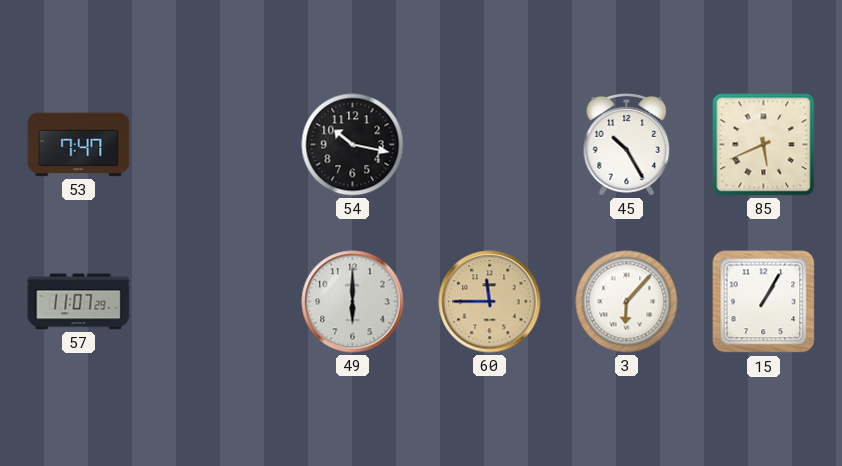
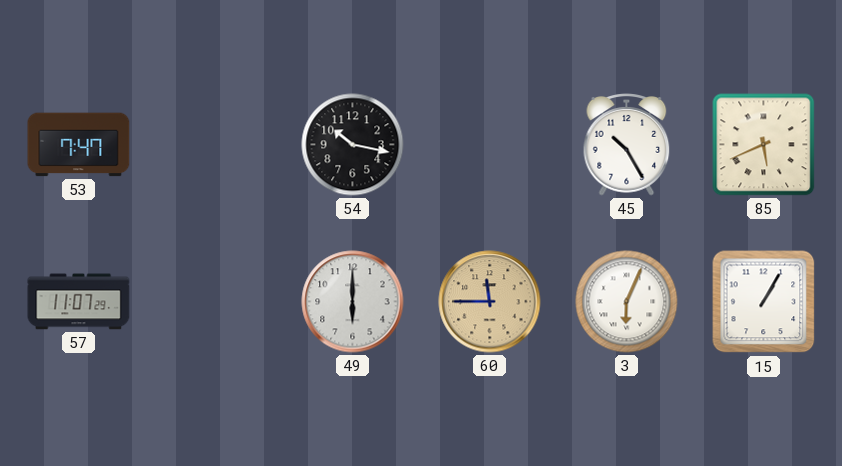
3: 6:07 -> 6:04
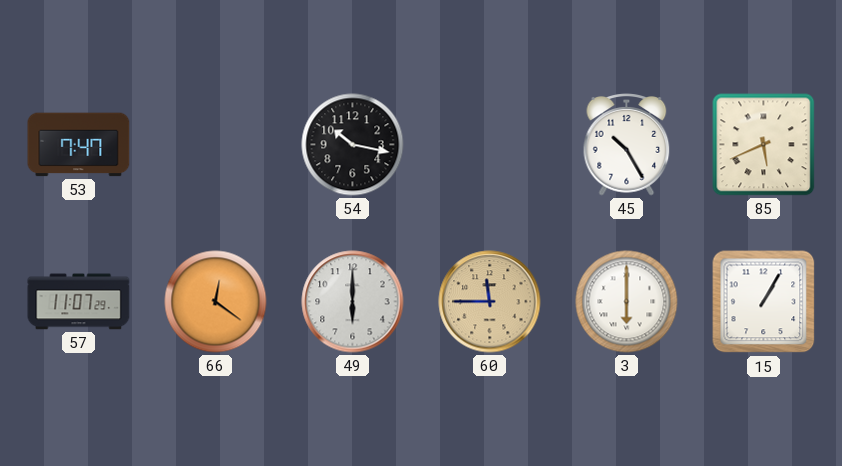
66: none -> 12:21
3: 6:04 -> 6:00
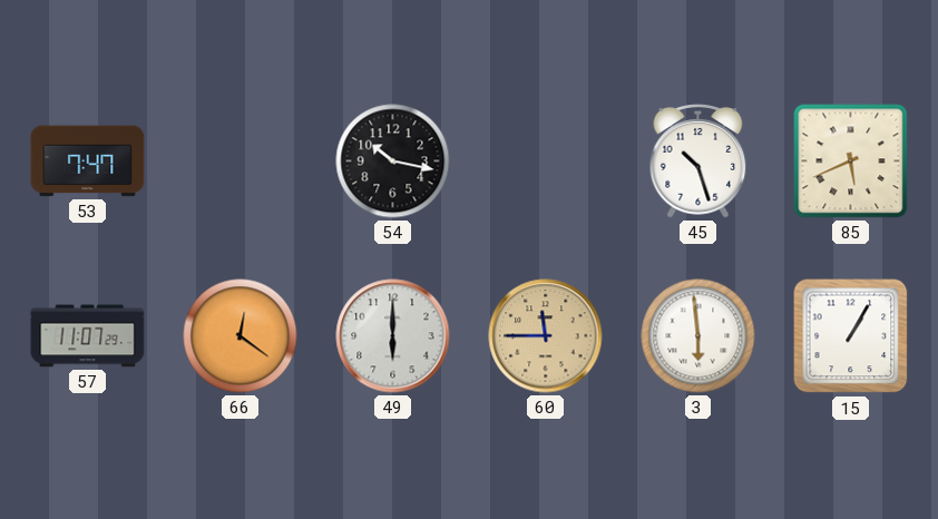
45: 10:25 -> 10:27
3: 6:00 -> 5:59
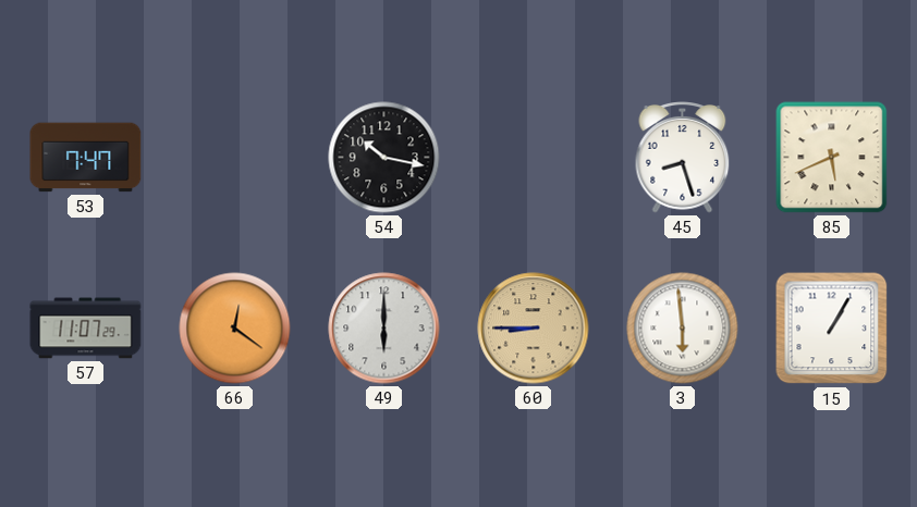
45: 10:27 -> 8:27
60: 11:45 -> 8:45
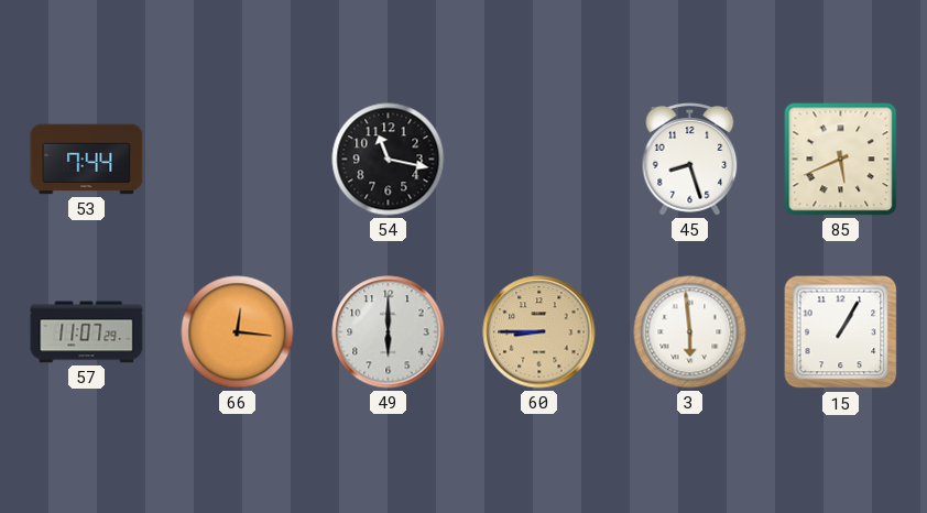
53: 7:47 -> 7:44
54: 10:17 -> 11:17
66: 12:21 -> 12:16
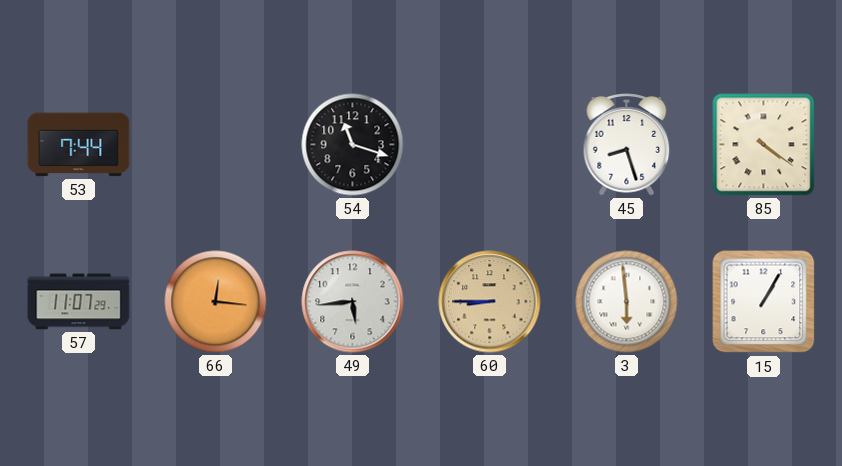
54: 11:17 -> 11:18
85: 5:41 -> 4:21
49: 6:00 -> 5:44
